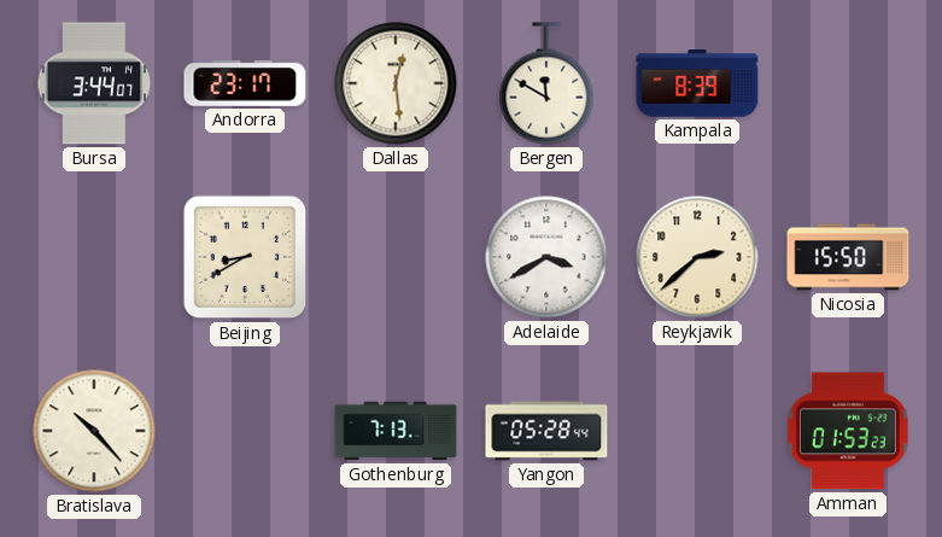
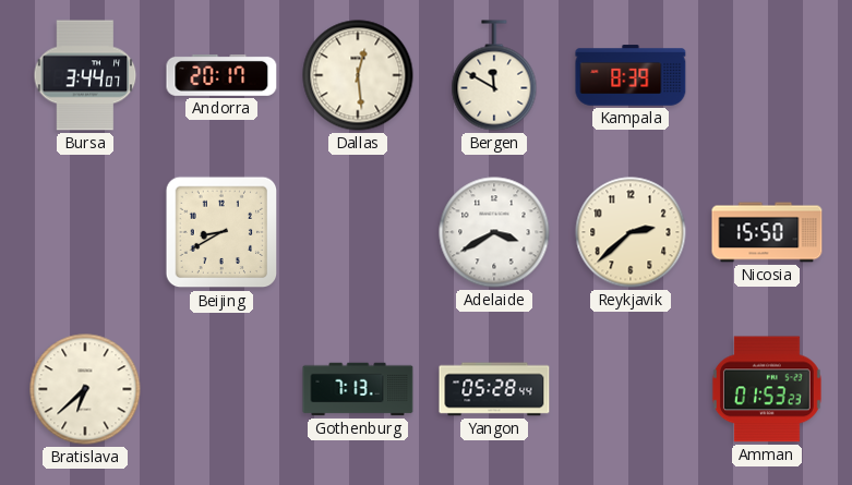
Andorra: 23:17 -> 20:17
Bratislava: 10:23 -> 6:38
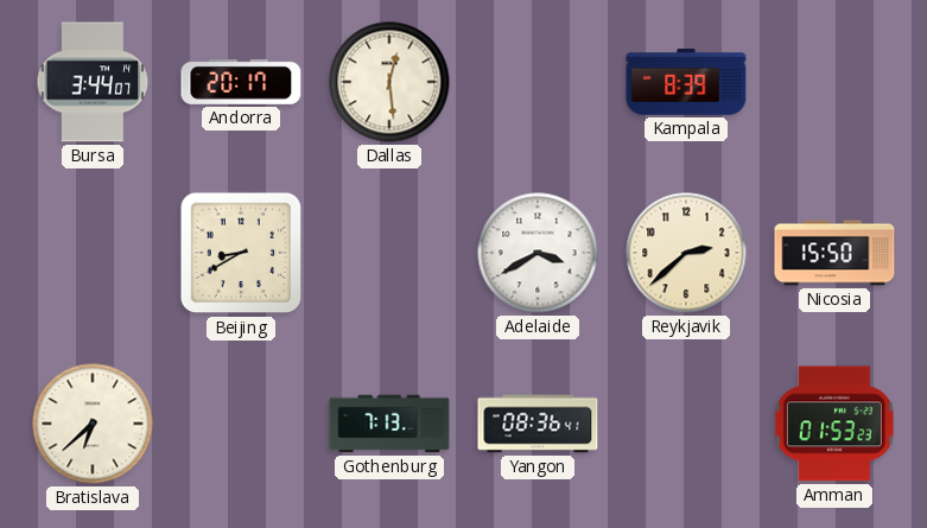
Bergen: 11:50 -> none
Yangon: 05:28 -> 08:36
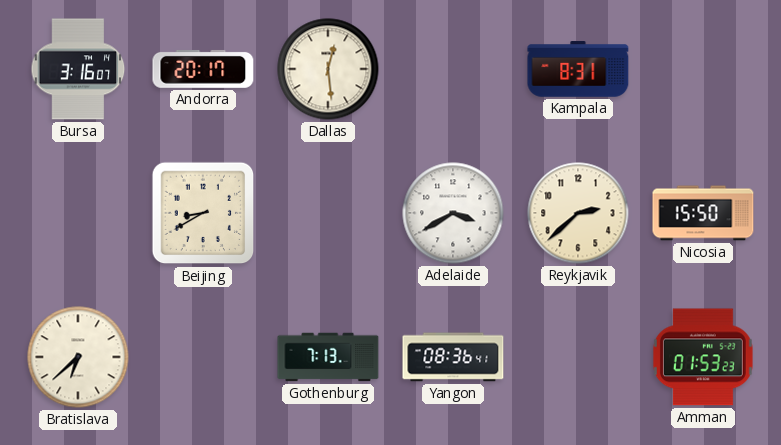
Bursa: 3:44 -> 3:16
Kampala: 8:39 -> 8:31
